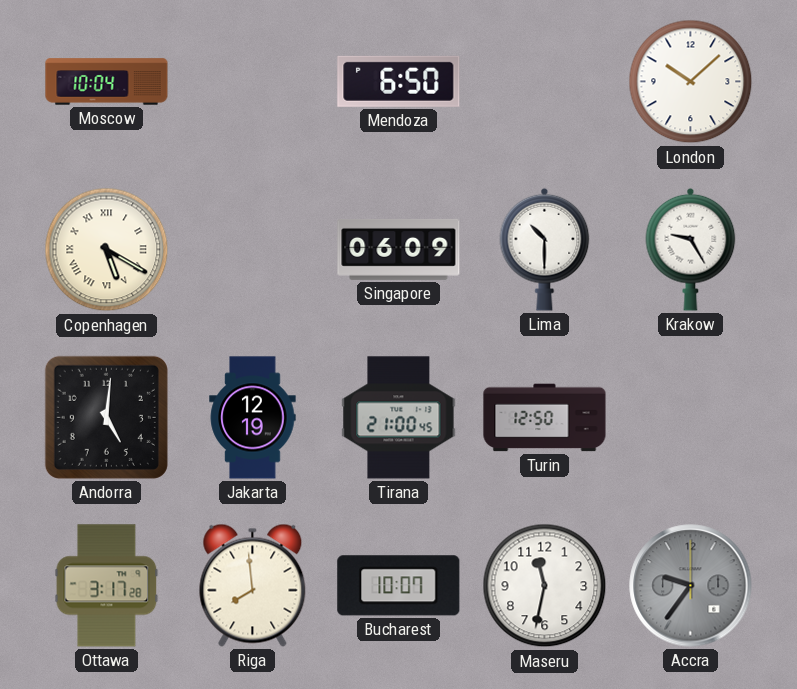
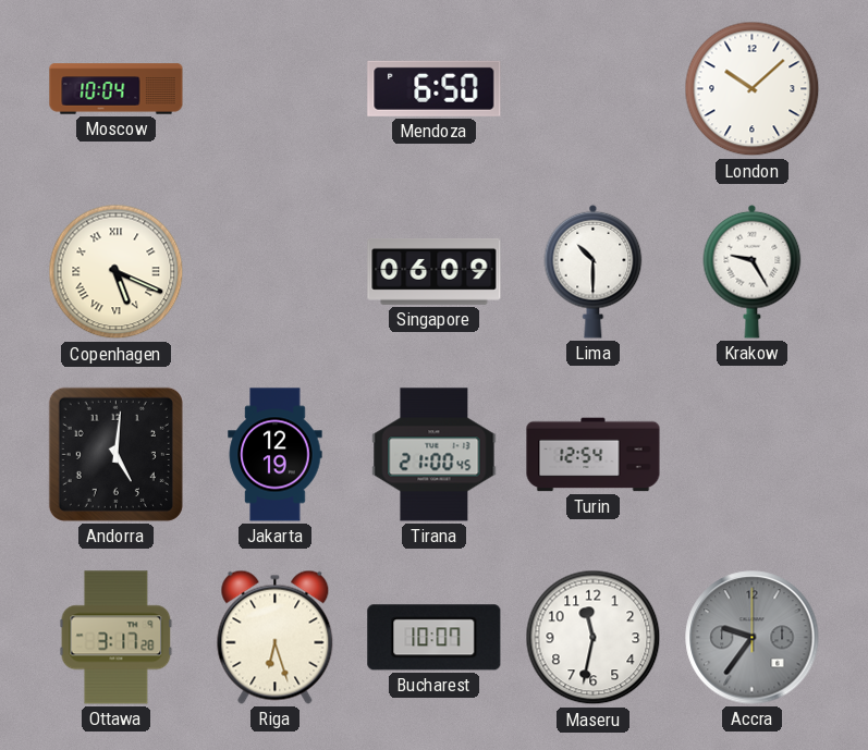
Copenhagen: 5:20 -> 5:19
Turin: 12:50 -> 12:54
Riga: 7:59 -> 6:27
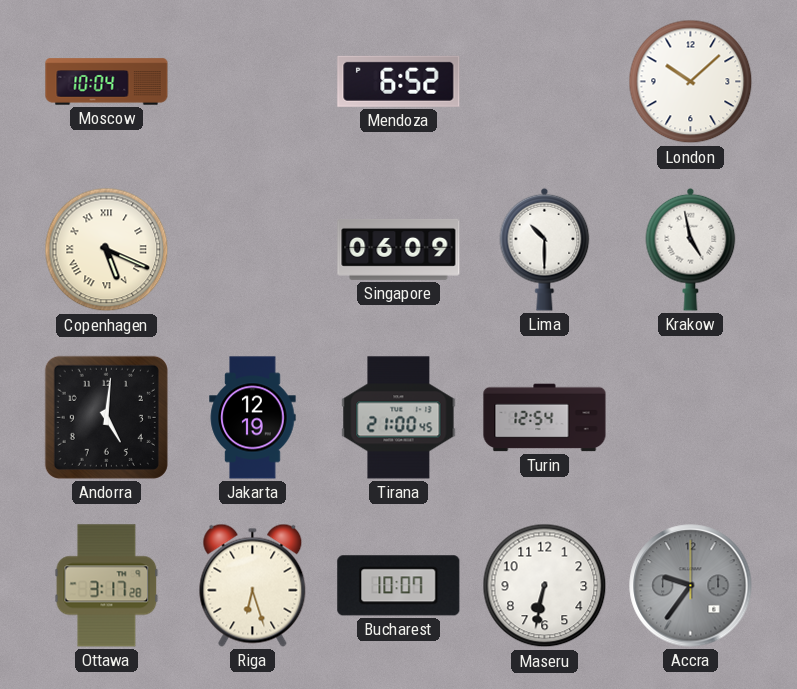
Mendoza: 6:50 -> 6:52
Krakow: 9:25 -> 4:58
Maseru: 11:32 -> 6:32
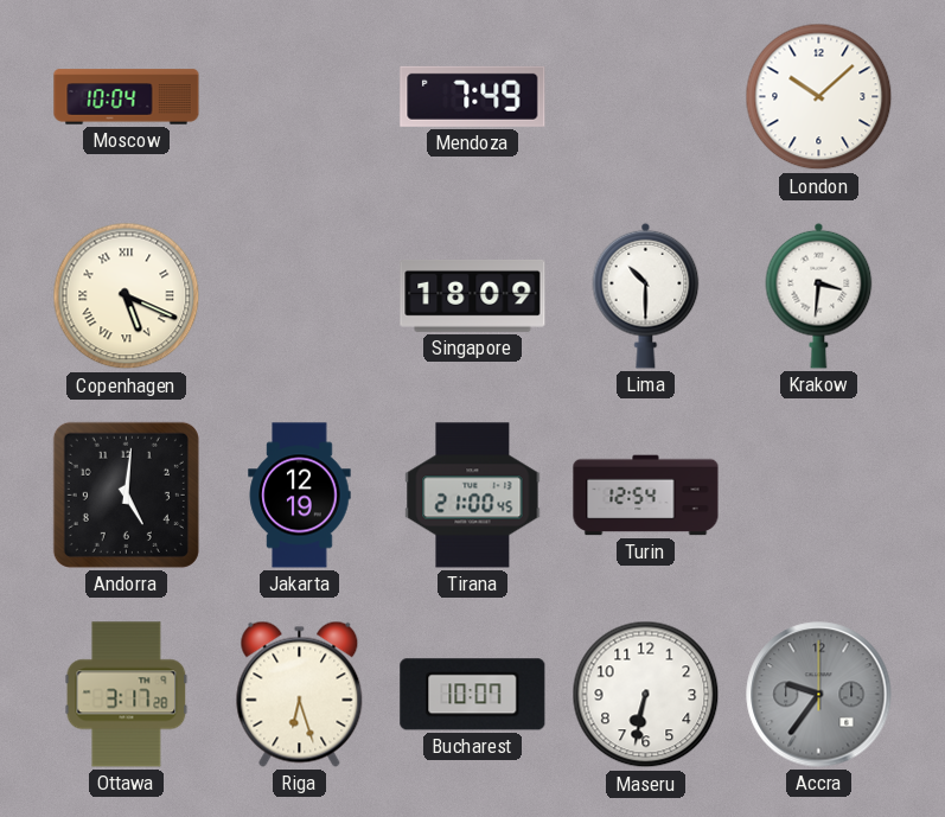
Mendoza: 6:52 -> 7:49
Singapore: 06:09 -> 18:09
Krakow: 4:58 -> 3:31
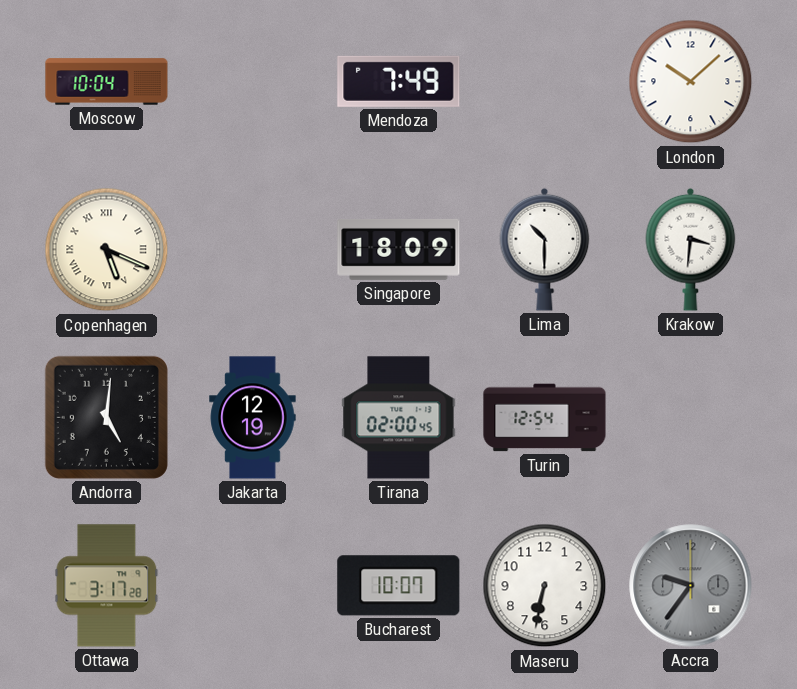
Tirana: 21:00 -> 02:00
Riga: 6:27 -> none
